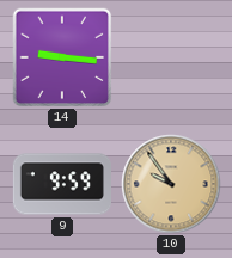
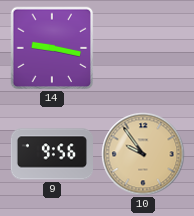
14: 9:16 -> 9:17
9: 9:59 -> 9:56
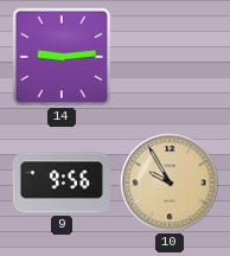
14: 9:17 -> 9:14
10: 9:54 -> 9:55
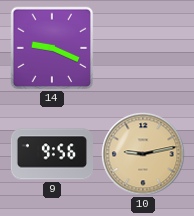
14: 9:14 -> 9:19
10: 9:55 -> 9:13
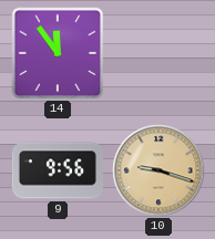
14: 9:19 -> 11:54
10: 9:13 -> 9:18
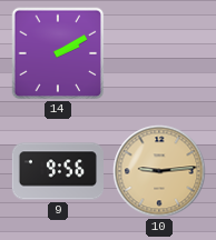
14: 11:54 -> 2:10
10: 9:18 -> 9:14
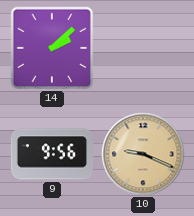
14: 2:10 -> 2:08
10: 9:14 -> 9:19
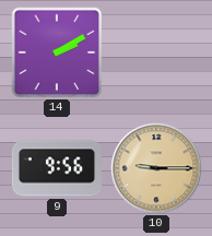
14: 2:08 -> 2:10
10: 9:19 -> 9:15
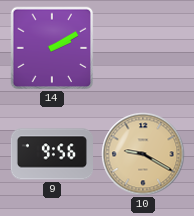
10: 9:15 -> 9:20
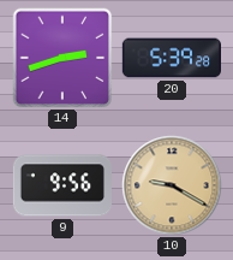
14: 2:10 -> 2:42
20: none -> 5:39
